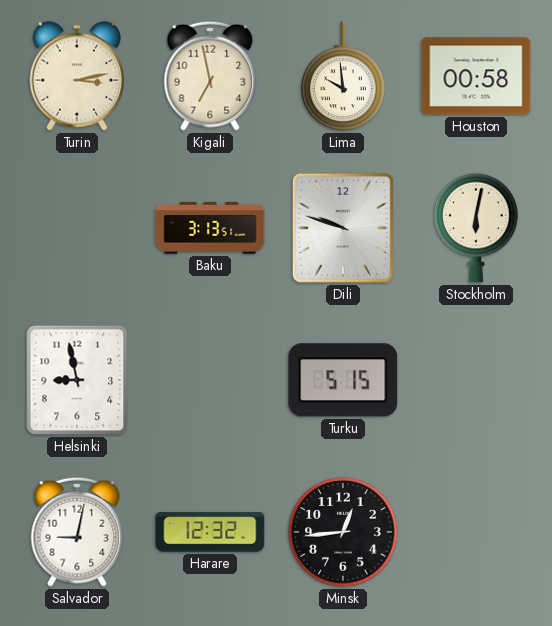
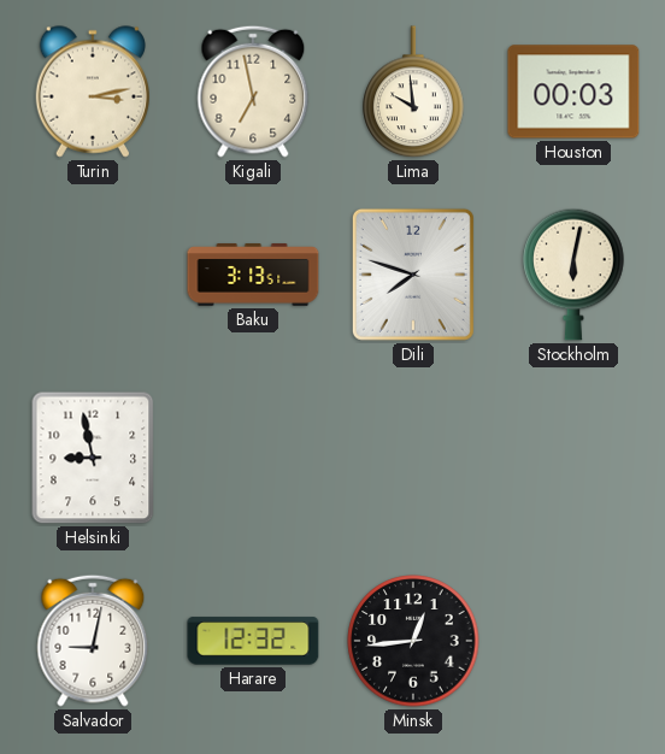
Houston: 00:58 -> 00:03
Dili: 9:48 -> 7:48
Turku: 5:15 -> none
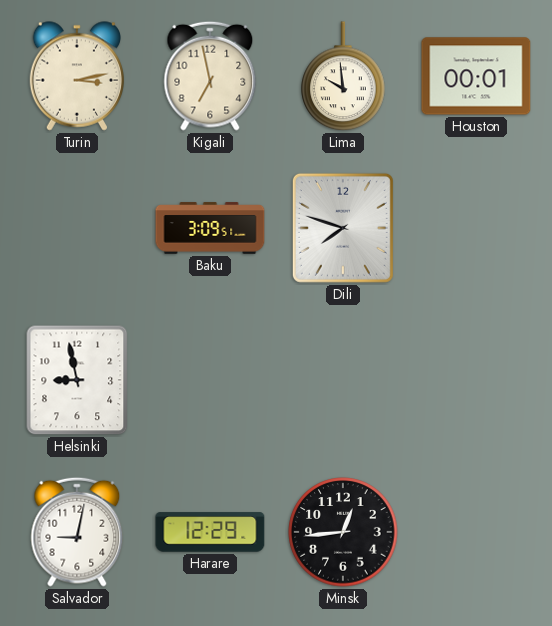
Houston: 00:03 -> 00:01
Baku: 3:13 -> 3:09
Stockholm: 6:02 -> none
Harare: 12:32 -> 12:29
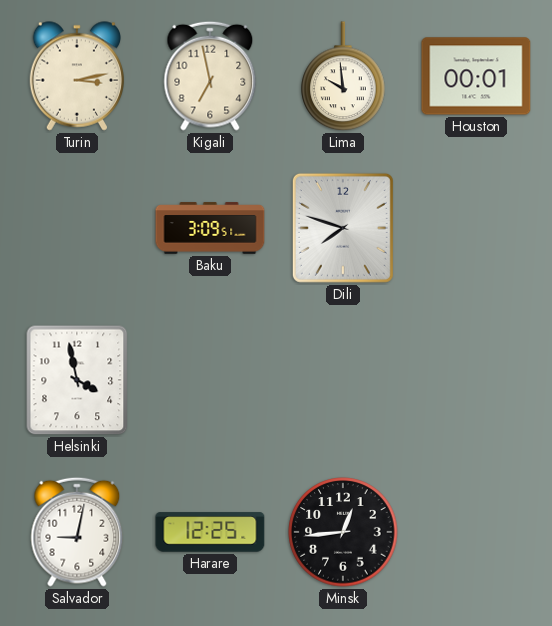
Helsinki: 8:58 -> 3:58
Harare: 12:29 -> 12:25
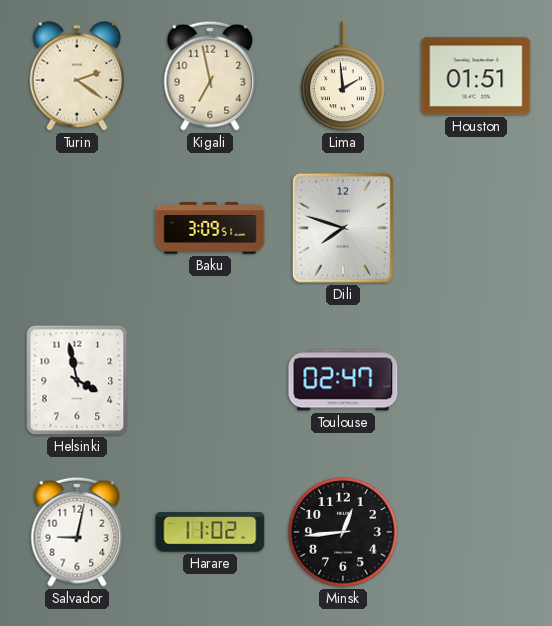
Turin: 3:13 -> 2:21
Lima: 9:59 -> 1:59
Houston: 00:01 -> 01:51
Toulouse: none -> 02:47
Harare: 12:25 -> 11:02
